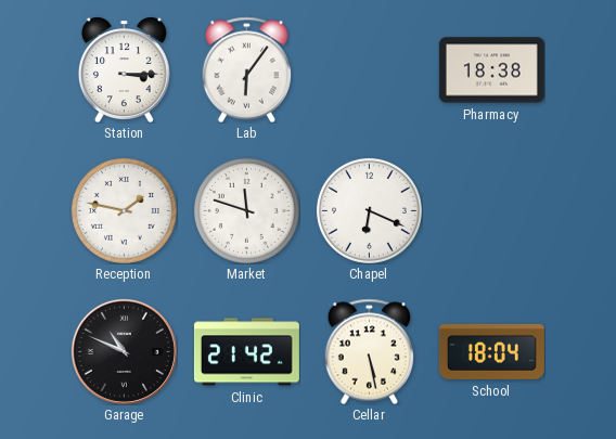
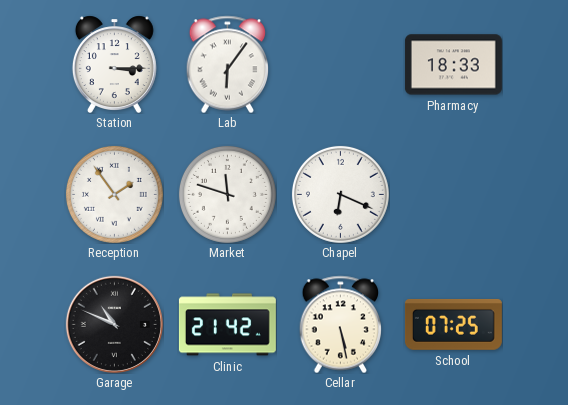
Pharmacy: 18:38 -> 18:33
Reception: 1:47 -> 1:54
School: 18:04 -> 07:25
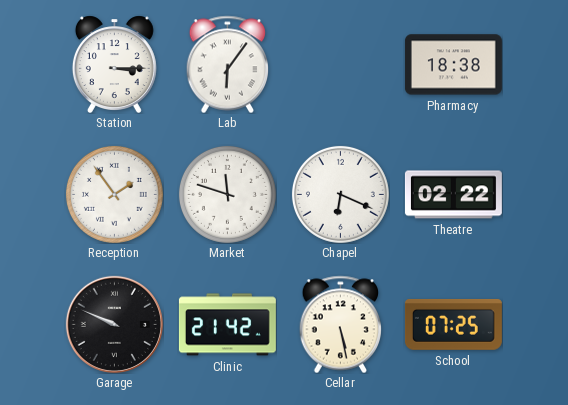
Pharmacy: 18:33 -> 18:38
Theatre: none -> 02:22
Garage: 10:49 -> 9:49
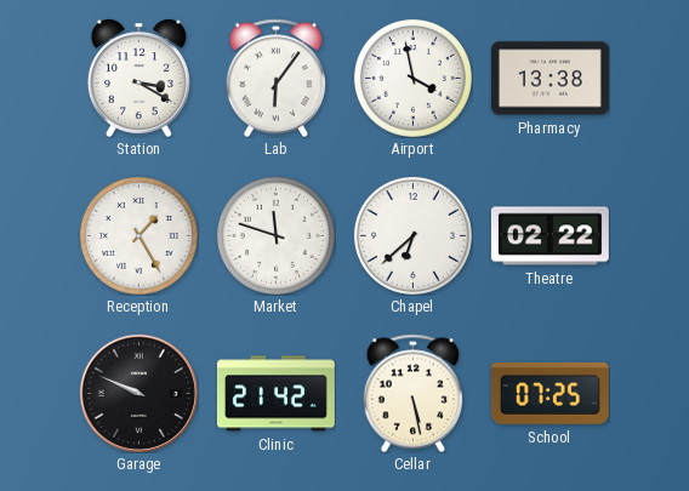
Station: 3:15 -> 3:20
Airport: none -> 3:58
Pharmacy: 18:38 -> 13:38
Reception: 1:54 -> 1:25
Chapel: 6:19 -> 6:38
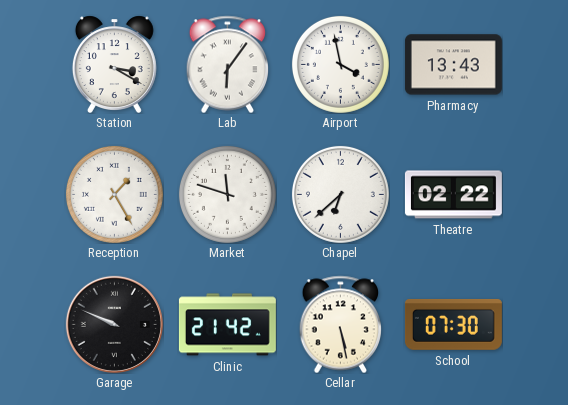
Pharmacy: 13:38 -> 13:43
School: 07:25 -> 07:30
